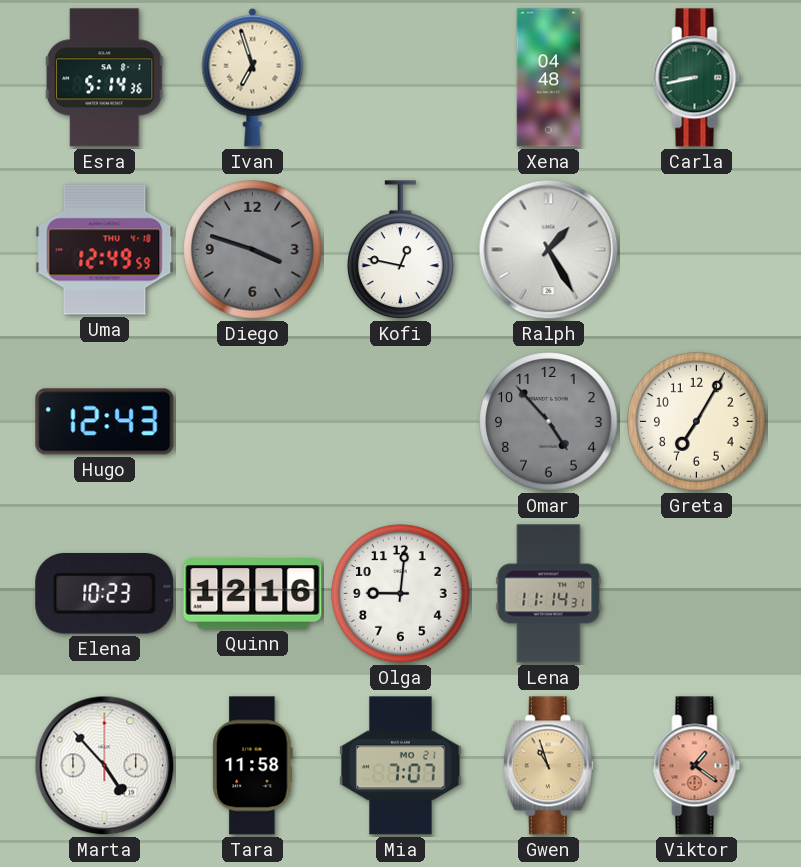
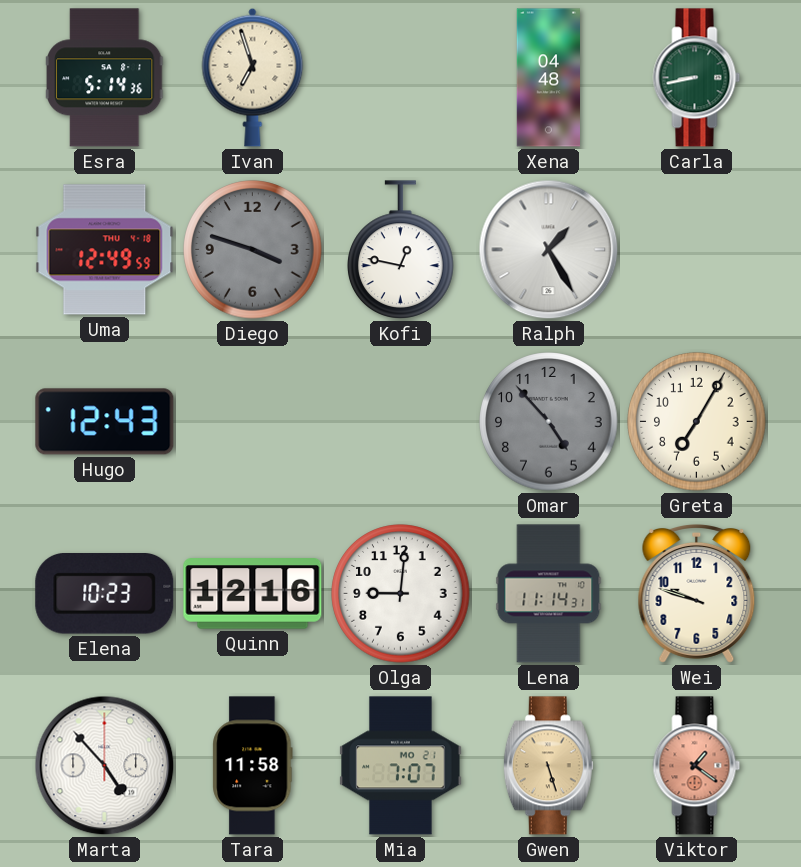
Wei: none -> 9:48
Gwen: 10:57 -> 5:27
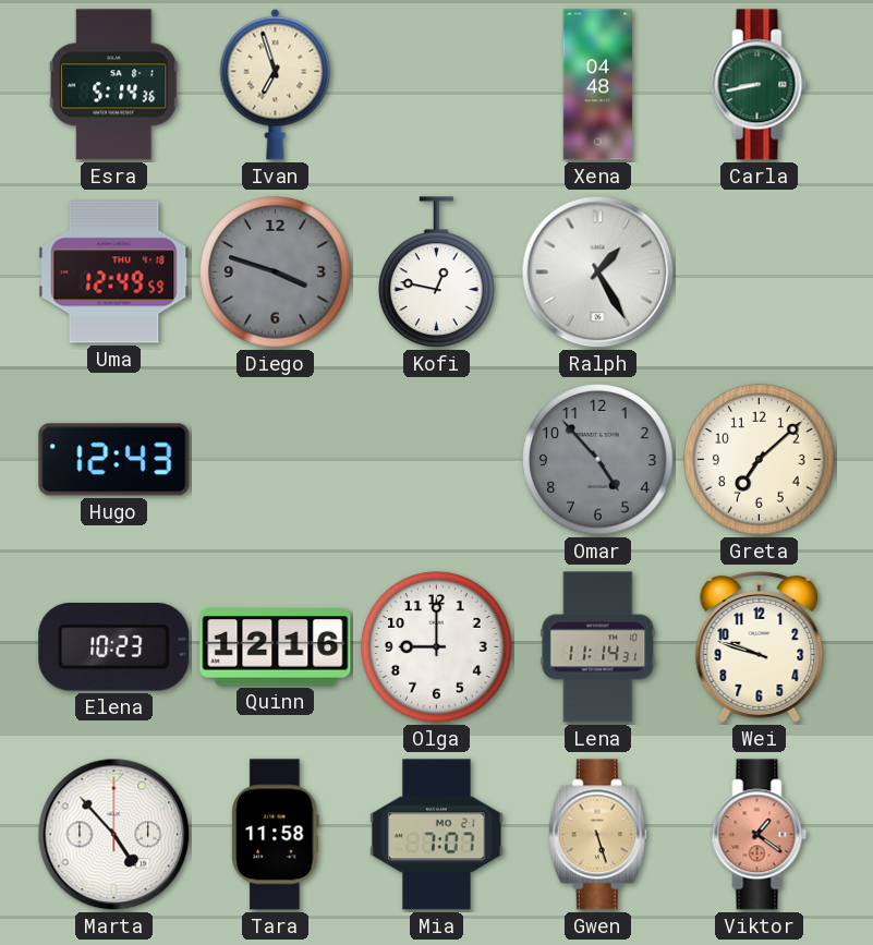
Greta: 7:05 -> 7:08
Olga: 9:01 -> 9:00
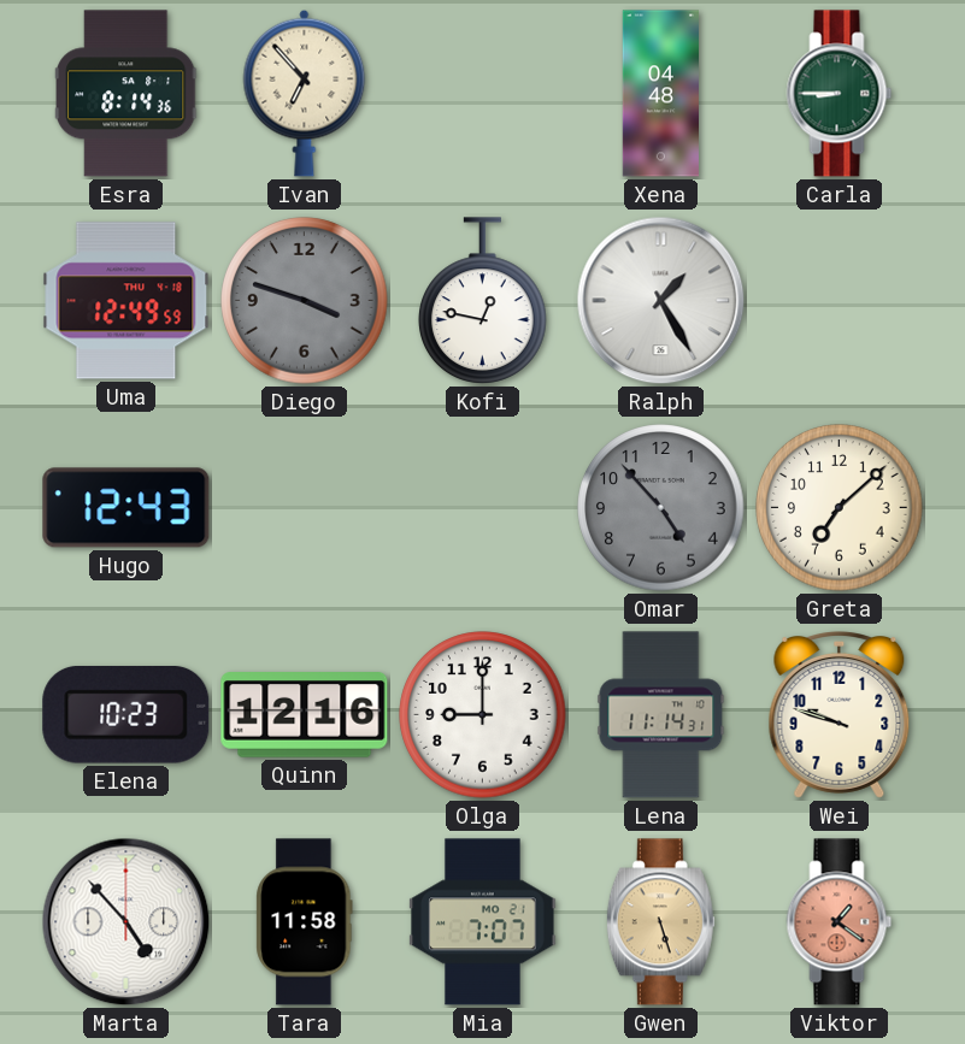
Esra: 5:14 -> 8:14
Ivan: 6:57 -> 6:53
Carla: 8:43 -> 8:45
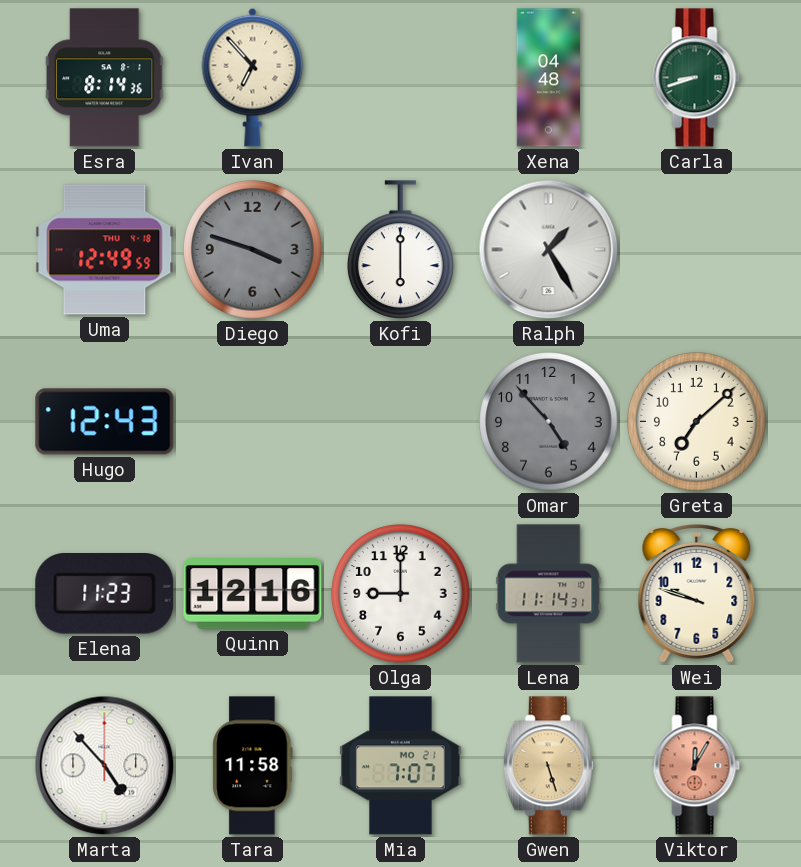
Carla: 8:45 -> 8:42
Kofi: 12:47 -> 6:00
Elena: 10:23 -> 11:23
Viktor: 1:21 -> 12:05
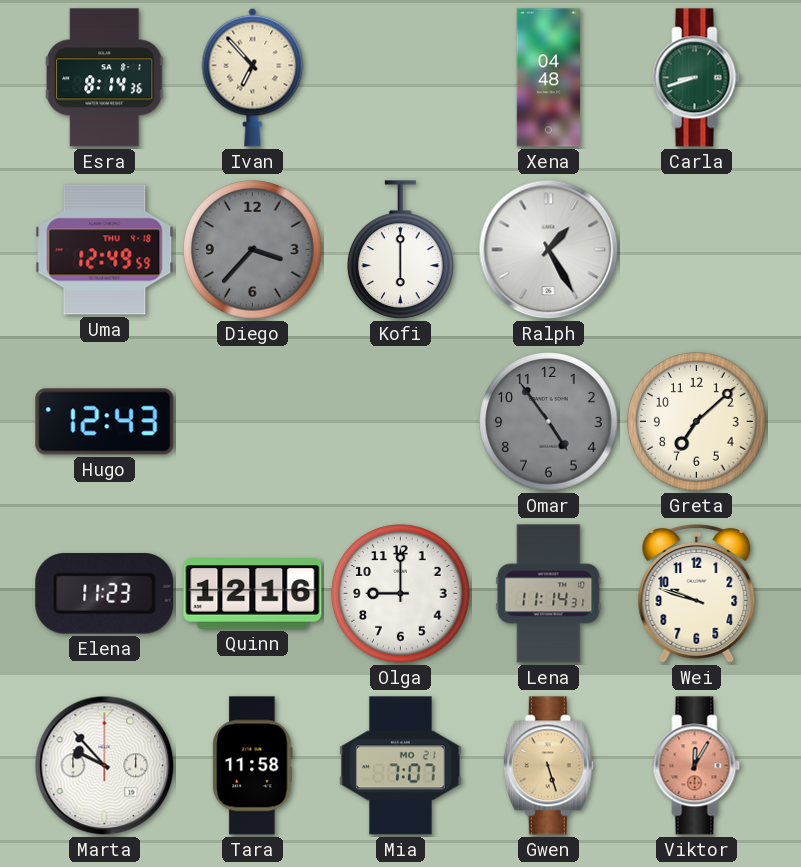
Diego: 3:48 -> 3:37
Omar: 4:53 -> 4:54
Marta: 4:53 -> 9:53
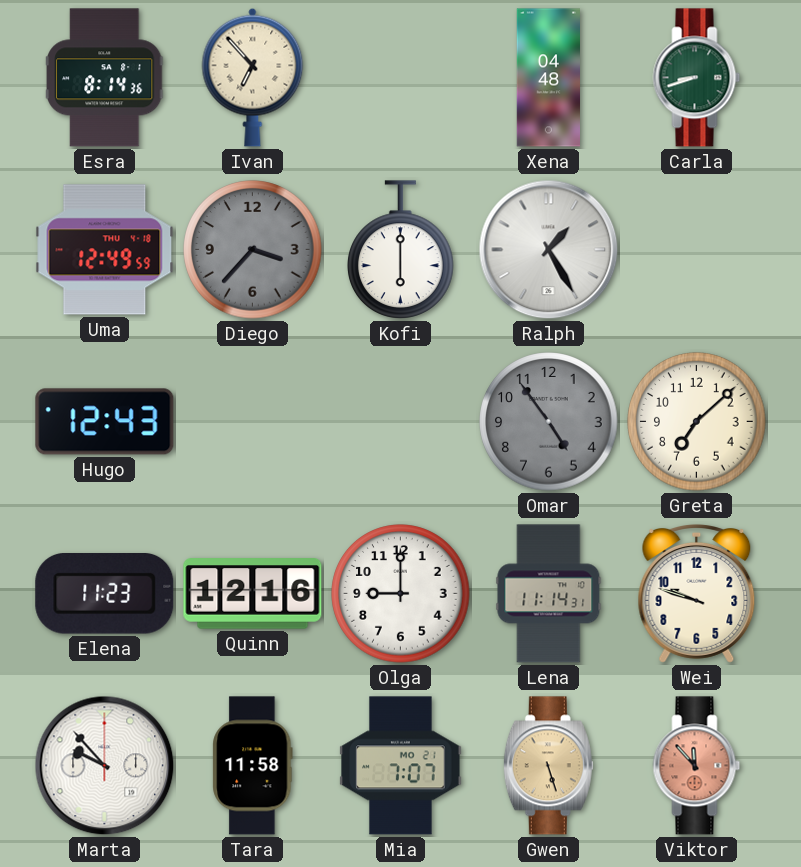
Viktor: 12:05 -> 11:53
